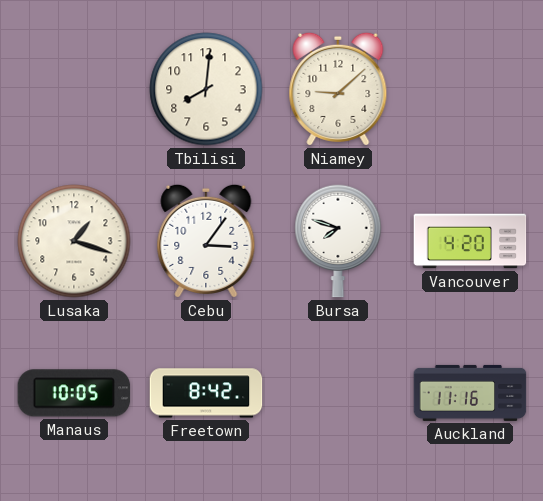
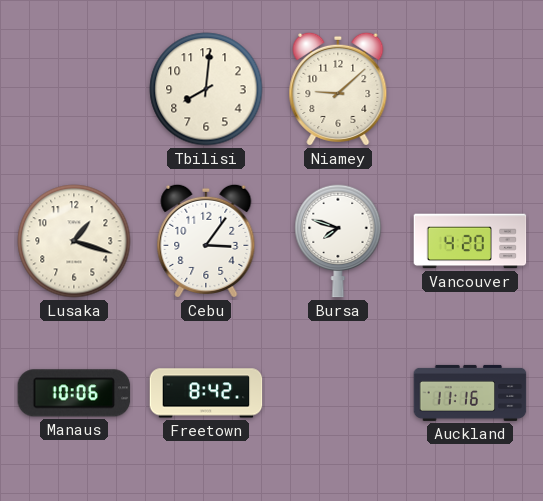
Manaus: 10:05 -> 10:06
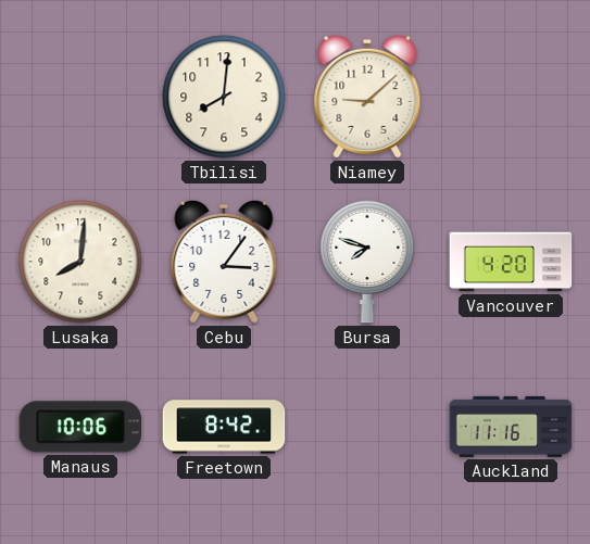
Lusaka: 1:18 -> 8:01
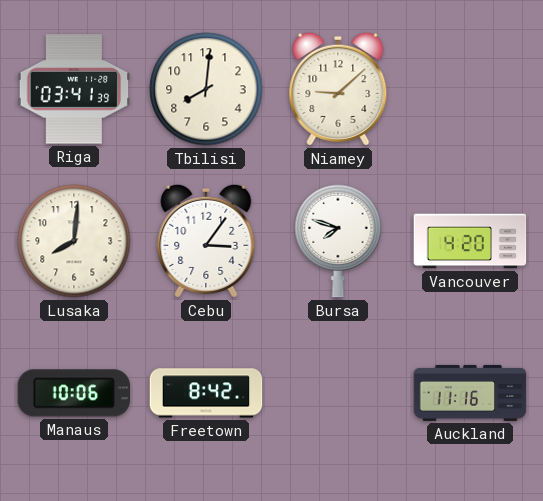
Riga: none -> 03:41
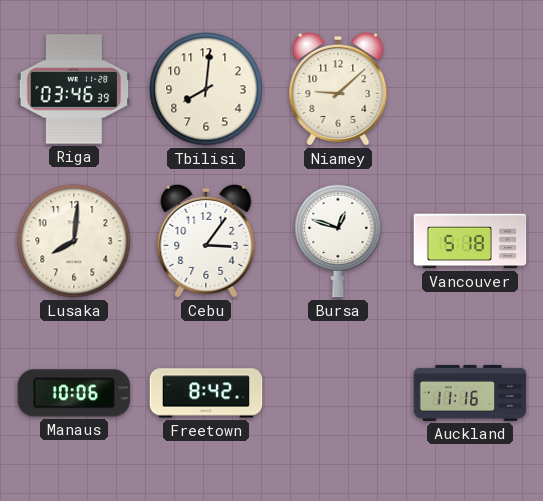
Riga: 03:41 -> 03:46
Bursa: 7:48 -> 12:48
Vancouver: 4:20 -> 5:18
